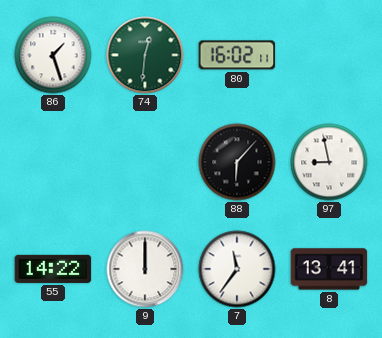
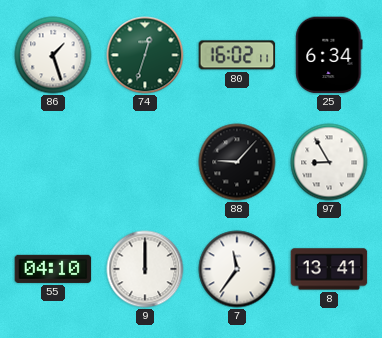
74: 12:31 -> 12:33
25: none -> 6:34
88: 6:07 -> 9:07
97: 8:58 -> 8:55
55: 14:22 -> 04:10
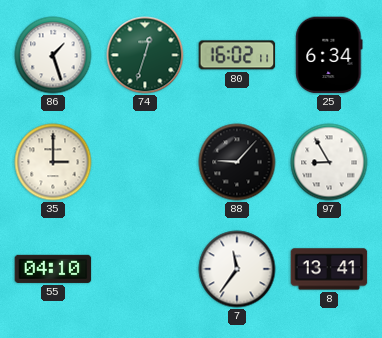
35: none -> 3:00
9: 12:00 -> none
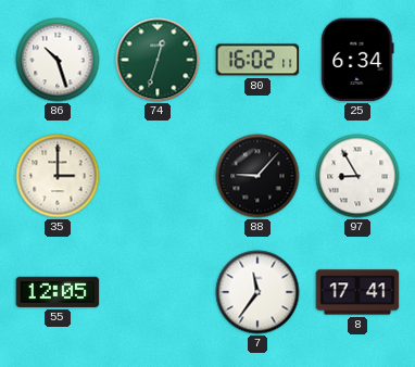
86: 1:27 -> 10:27
55: 04:10 -> 12:05
8: 13:41 -> 17:41
